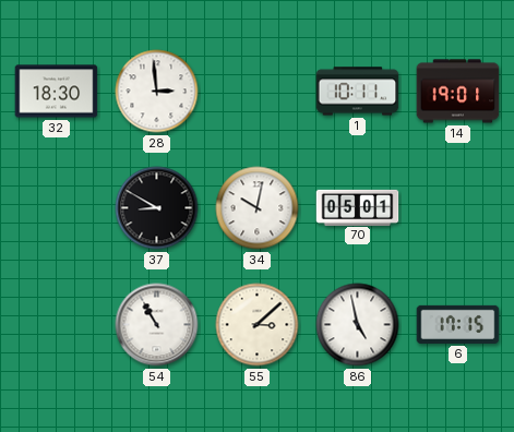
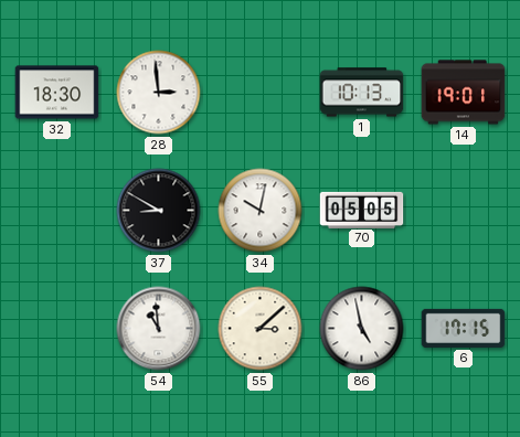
1: 10:11 -> 10:13
70: 05:01 -> 05:05
54: 10:55 -> 10:59
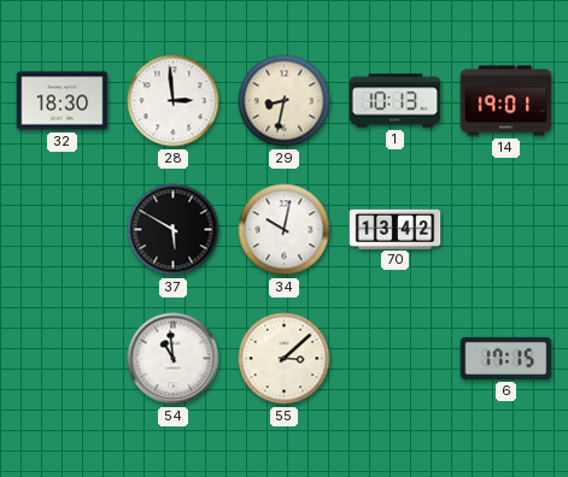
29: none -> 8:32
37: 8:50 -> 5:50
70: 05:05 -> 13:42
86: 4:58 -> none
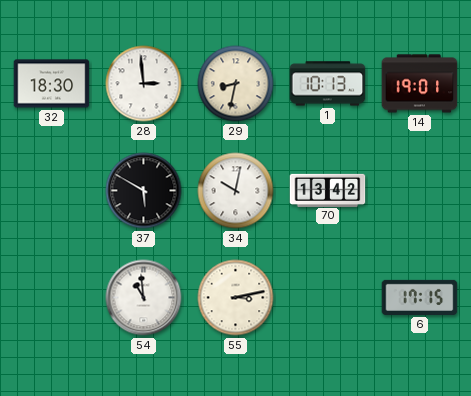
55: 3:08 -> 3:13
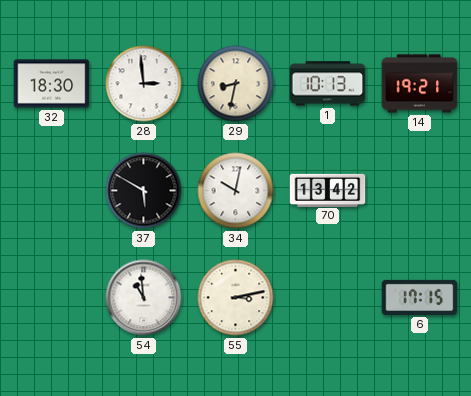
14: 19:01 -> 19:21
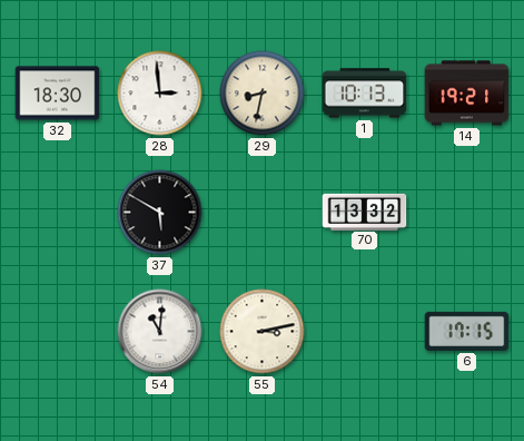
34: 10:02 -> none
70: 13:42 -> 13:32
54: 10:59 -> 11:01
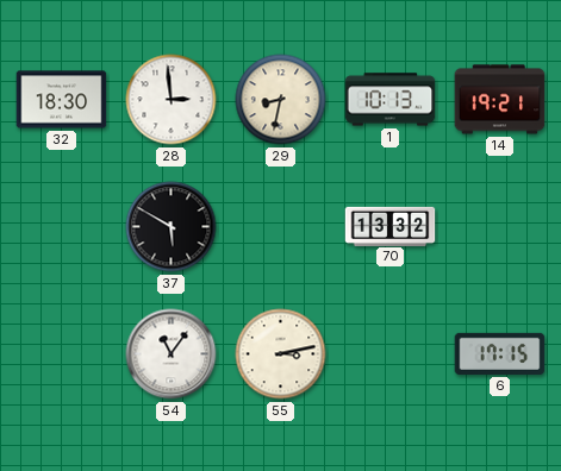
54: 11:01 -> 11:06
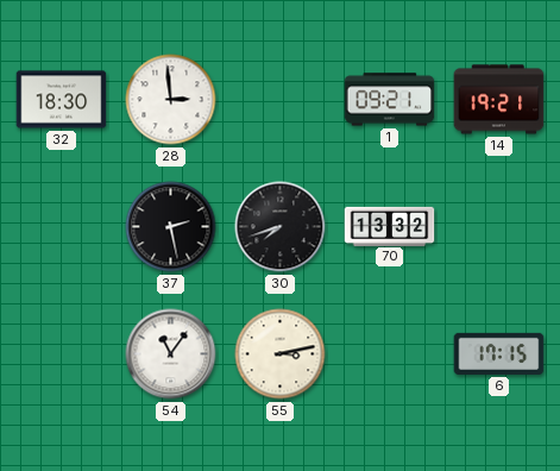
29: 8:32 -> none
1: 10:13 -> 09:21
37: 5:50 -> 2:28
30: none -> 7:42
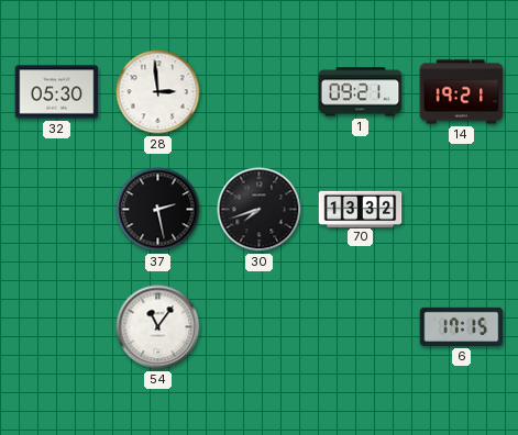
32: 18:30 -> 05:30
55: 3:13 -> none
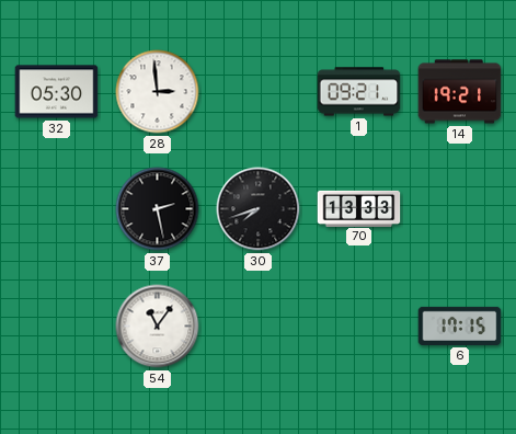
70: 13:32 -> 13:33
